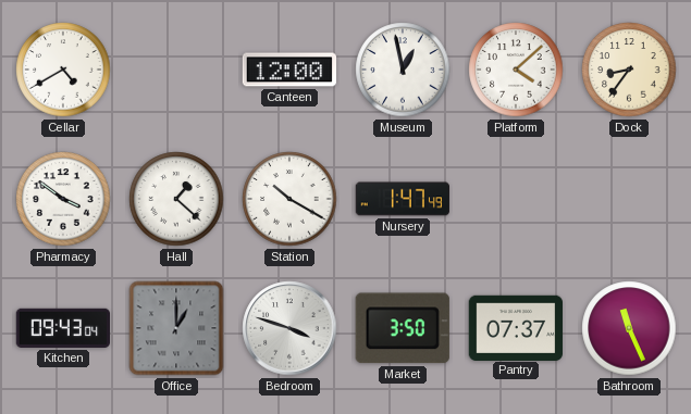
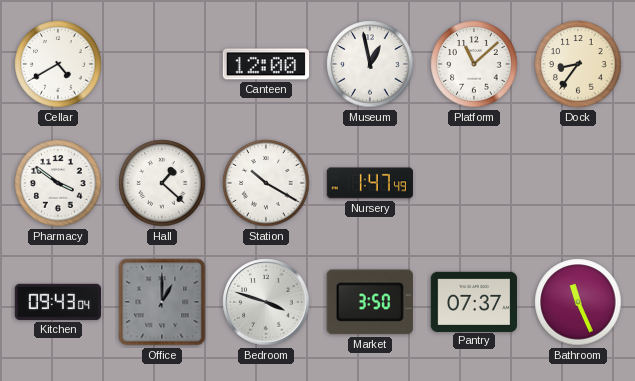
Platform: 4:08 -> 11:08
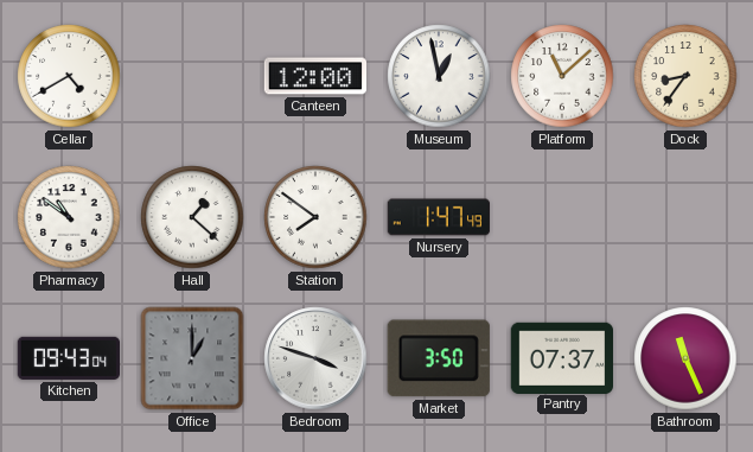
Pharmacy: 3:51 -> 10:51
Station: 10:20 -> 7:51
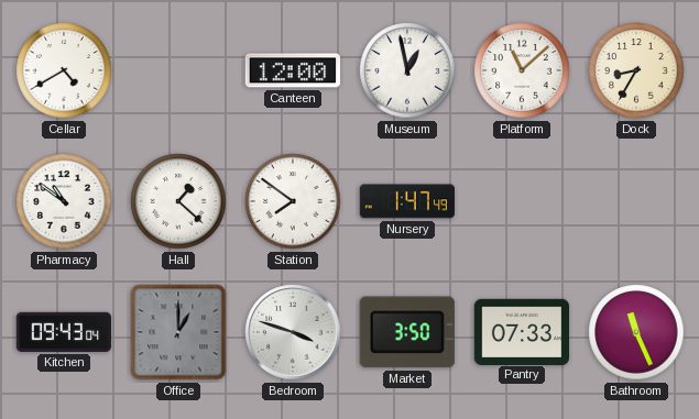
Dock: 8:36 -> 8:35
Pantry: 07:37 -> 07:33
